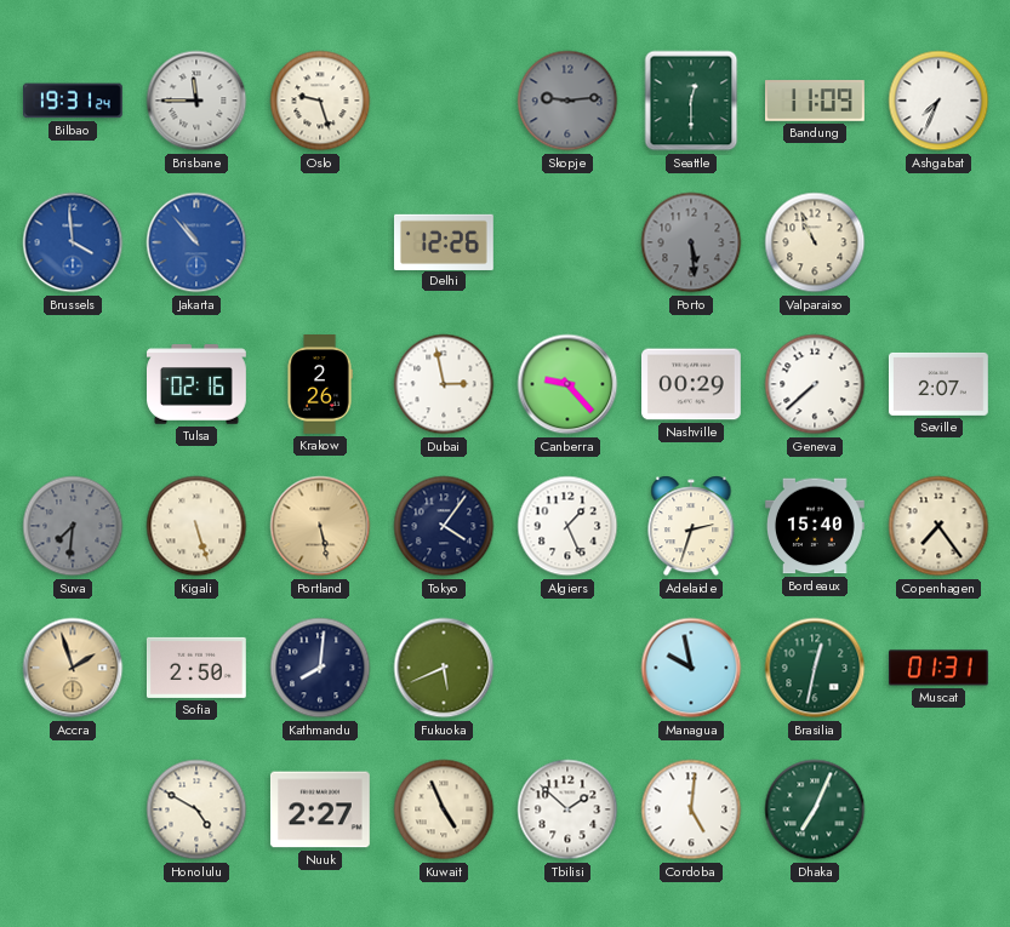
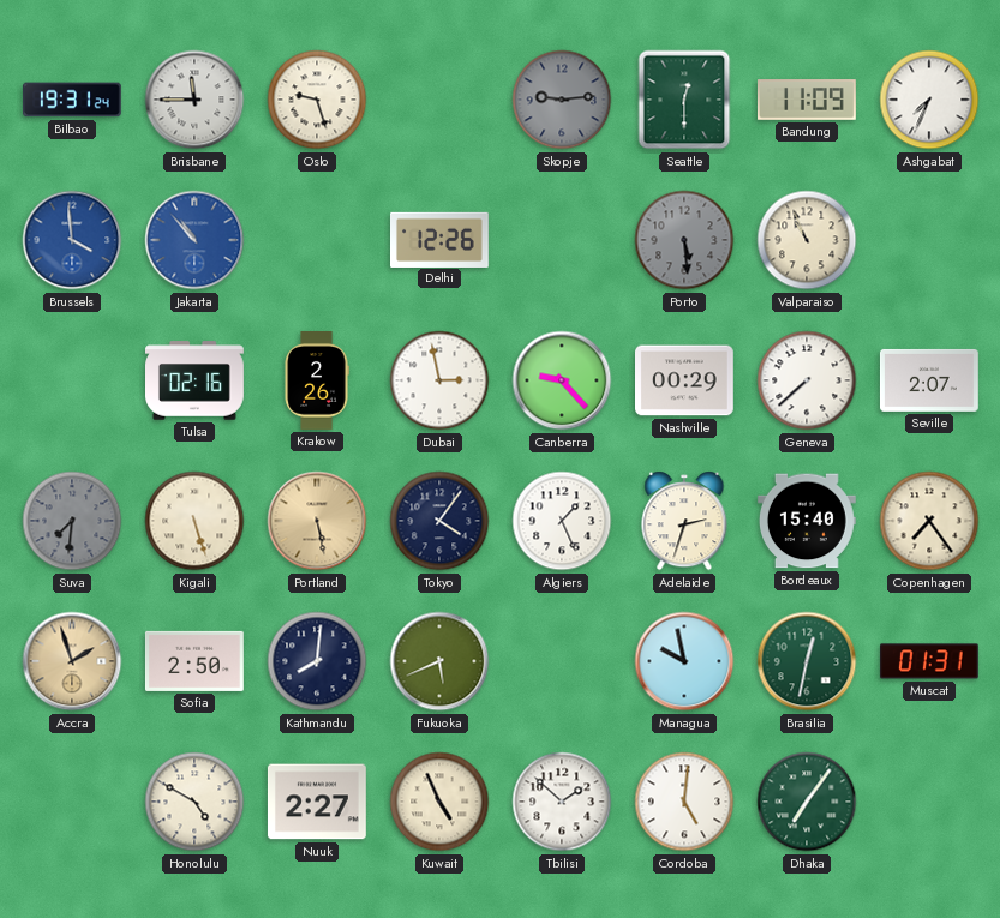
Dhaka: 7:04 -> 7:06
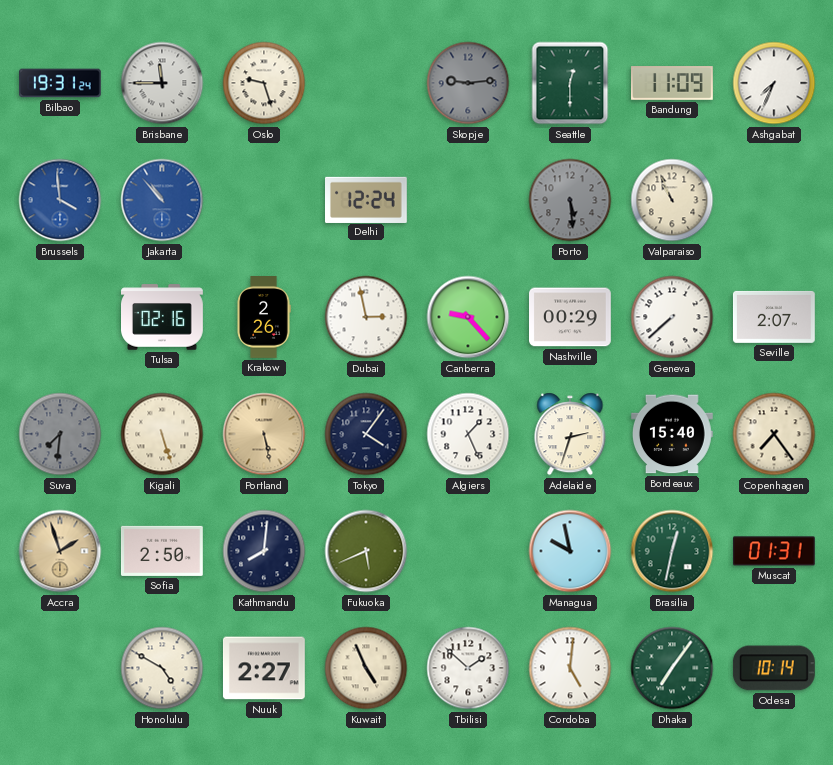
Delhi: 12:26 -> 12:24
Odesa: none -> 10:14
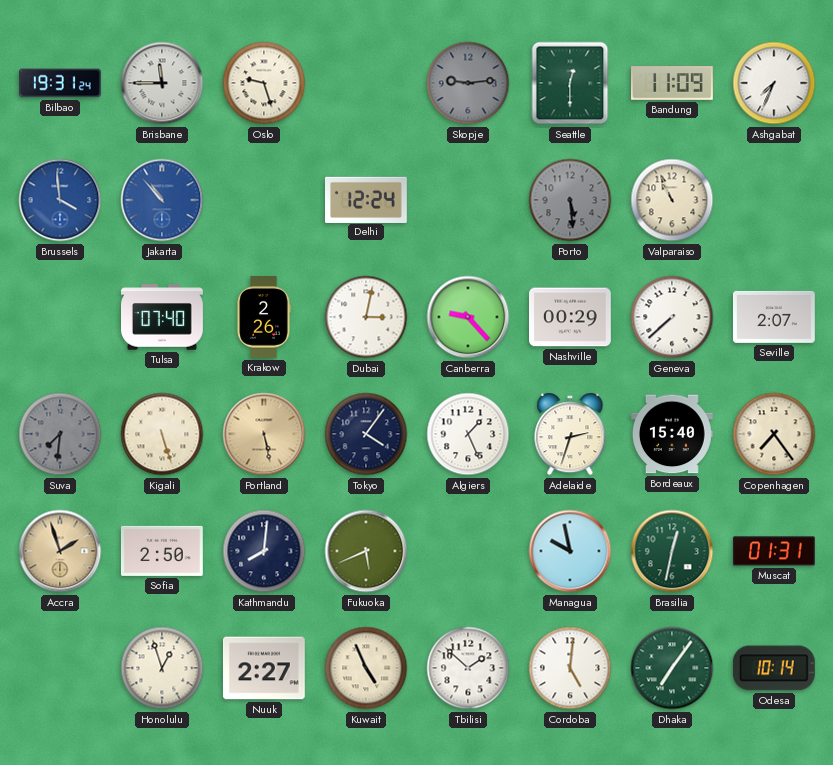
Tulsa: 02:16 -> 07:40
Dubai: 2:58 -> 3:02
Honolulu: 4:50 -> 12:57
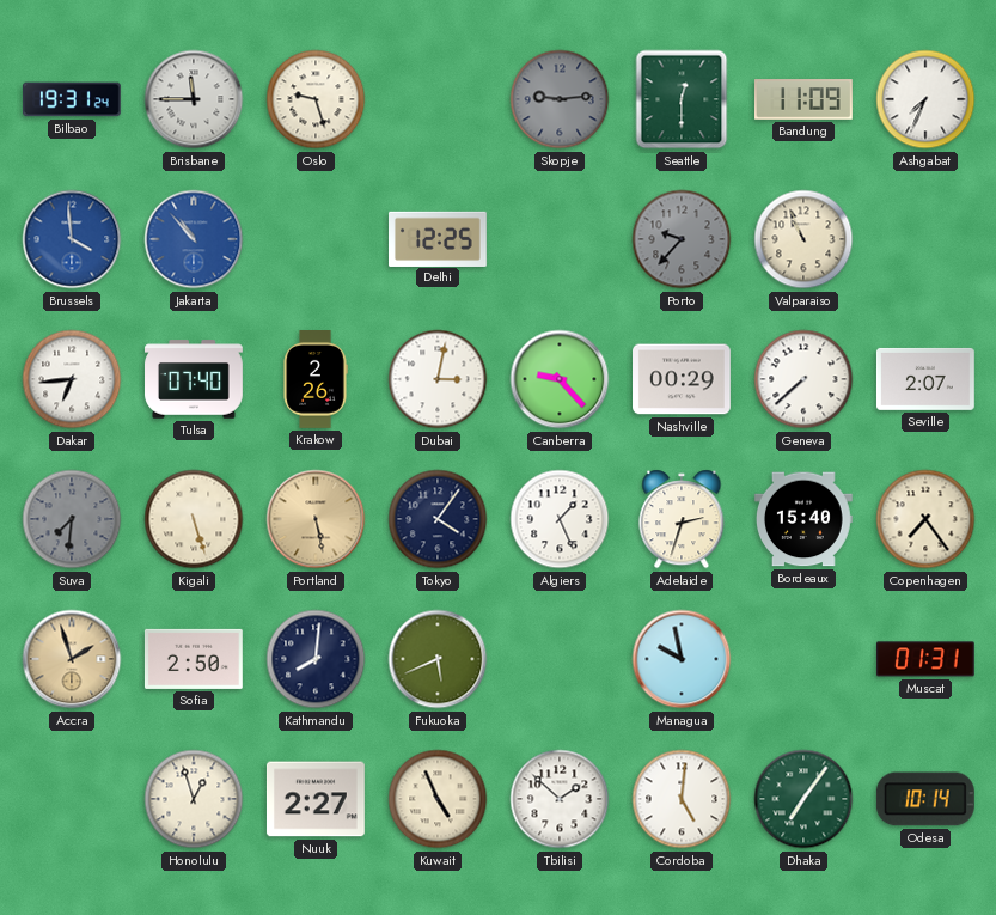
Delhi: 12:24 -> 12:25
Porto: 5:29 -> 9:37
Dakar: none -> 6:44
Brasilia: 12:32 -> none
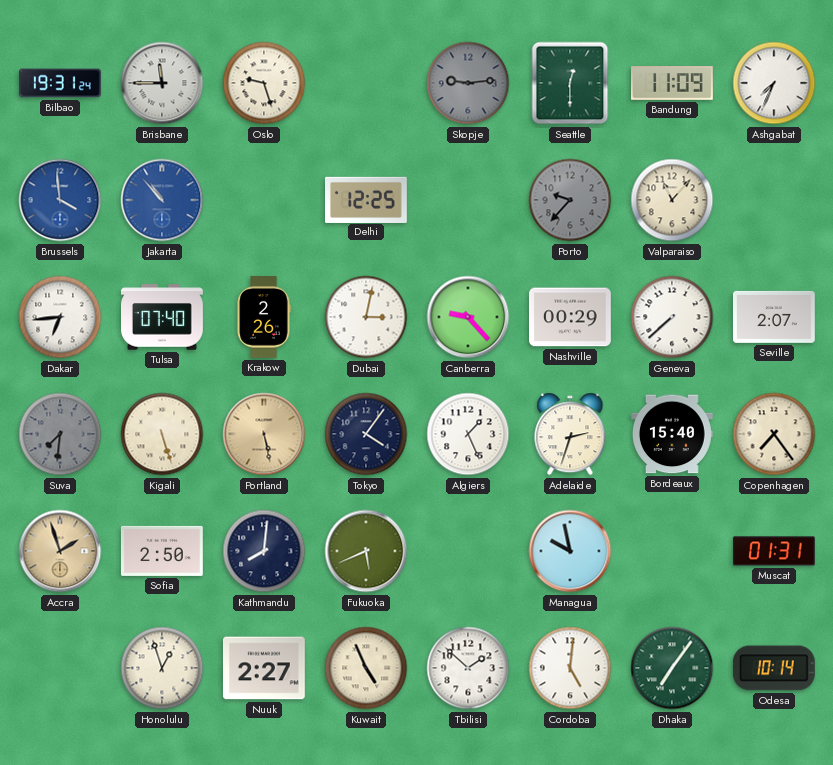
Valparaiso: 10:56 -> 11:07
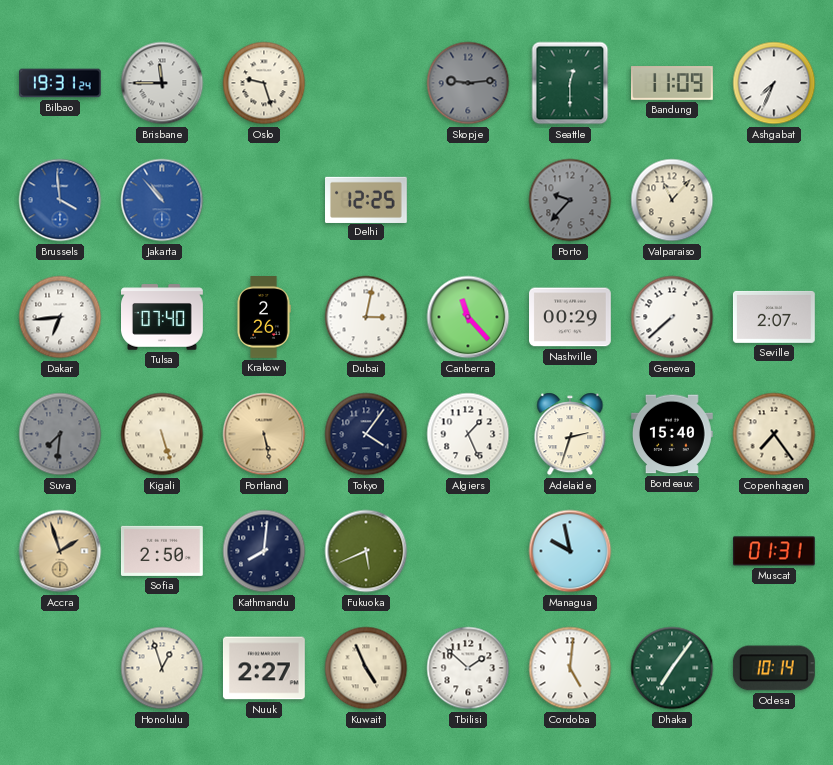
Canberra: 9:23 -> 11:23
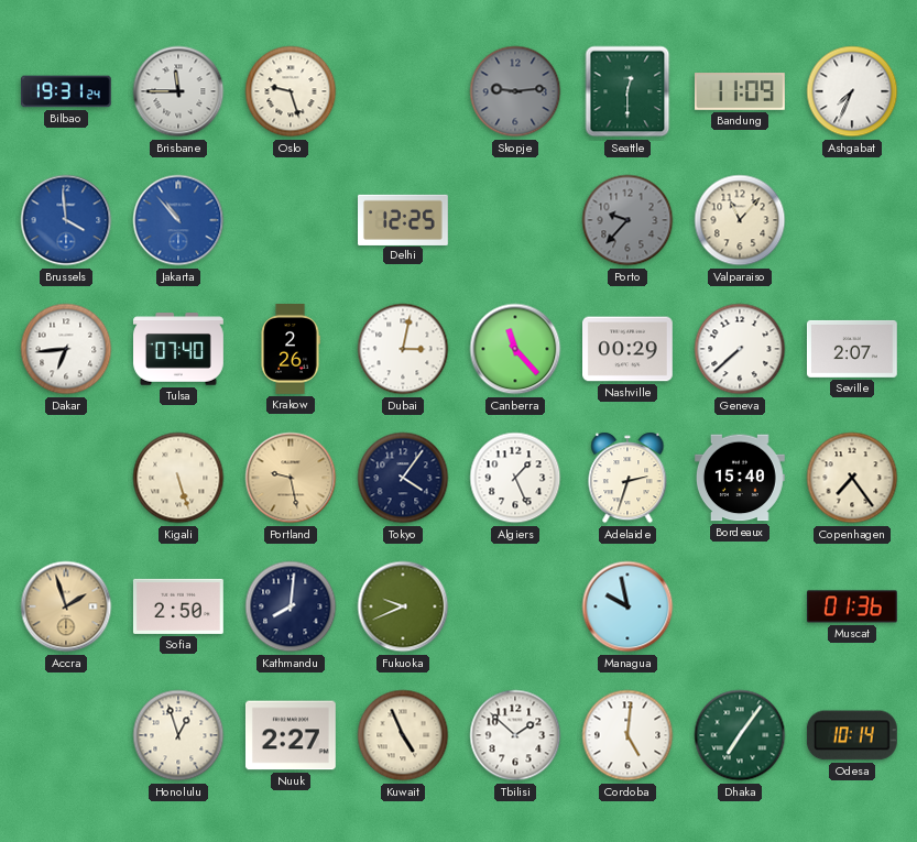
Suva: 7:31 -> none
Portland: 5:28 -> 9:28
Fukuoka: 5:41 -> 9:41
Muscat: 01:31 -> 01:36
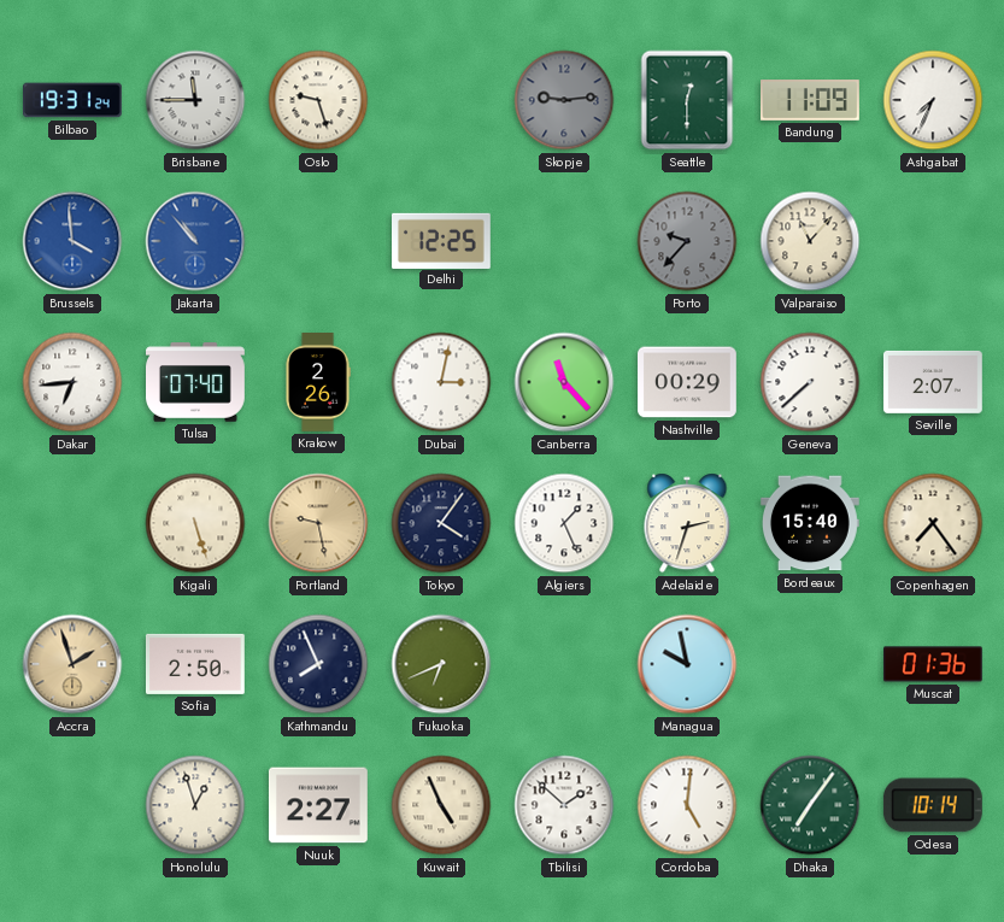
Kathmandu: 8:01 -> 7:56
Fukuoka: 9:41 -> 6:41
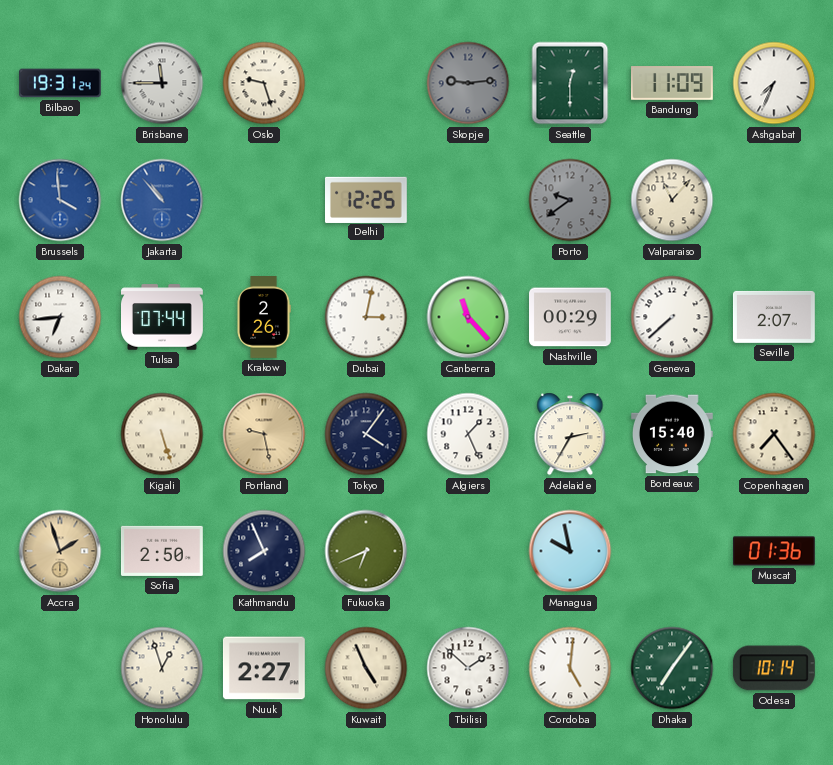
Porto: 9:37 -> 9:39
Tulsa: 07:40 -> 07:44
Adelaide: 2:33 -> 2:35
